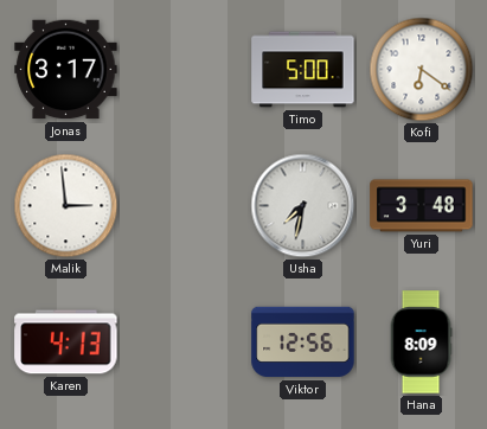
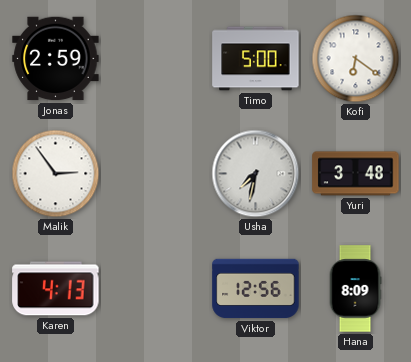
Jonas: 3:17 -> 2:59
Malik: 2:59 -> 2:54
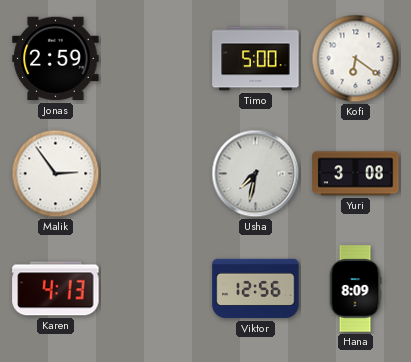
Yuri: 3:48 -> 3:08
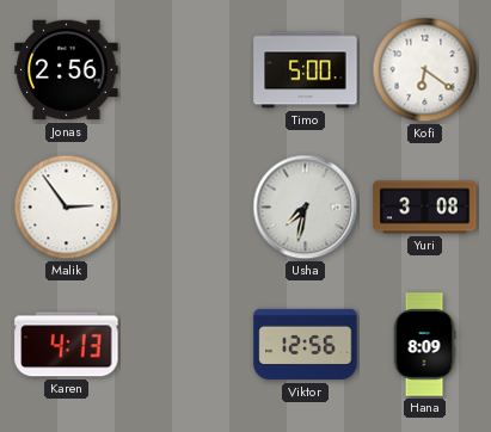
Jonas: 2:59 -> 2:56
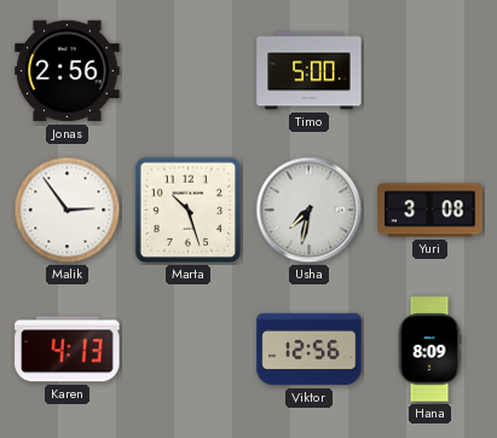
Kofi: 6:21 -> none
Marta: none -> 10:27
